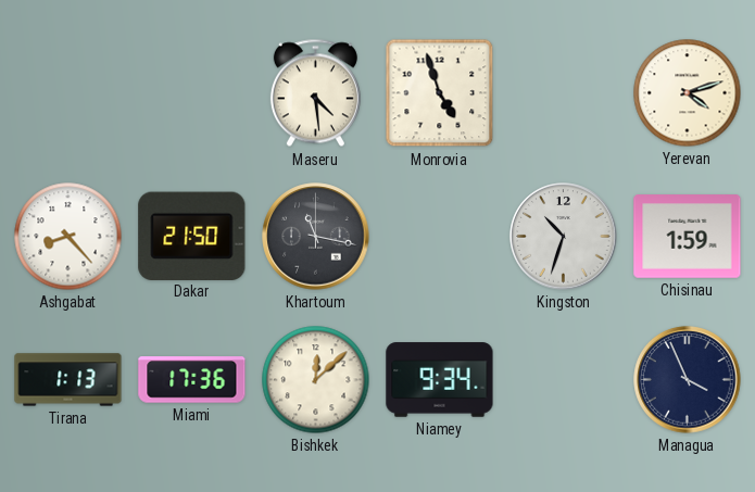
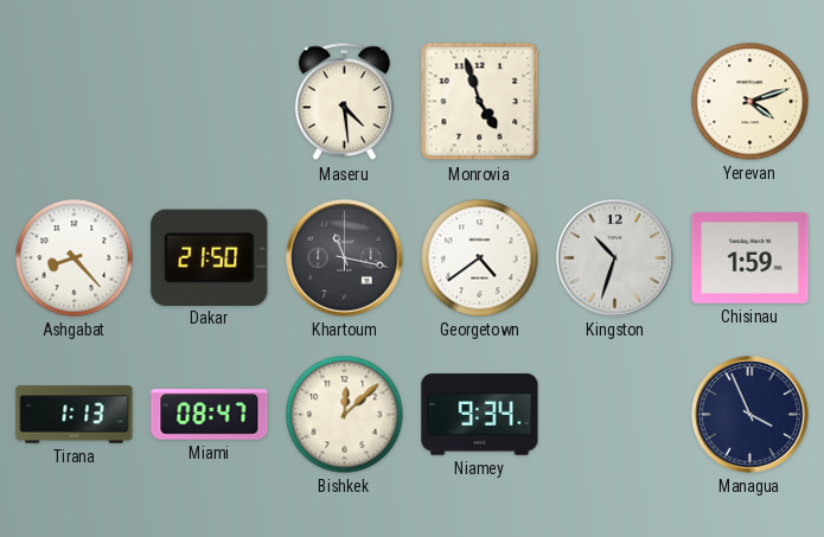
Georgetown: none -> 4:39
Miami: 17:36 -> 08:47
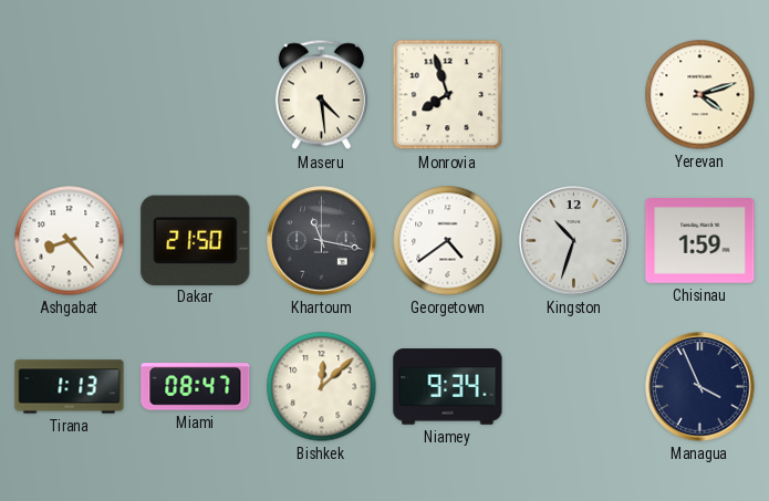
Monrovia: 4:57 -> 7:57
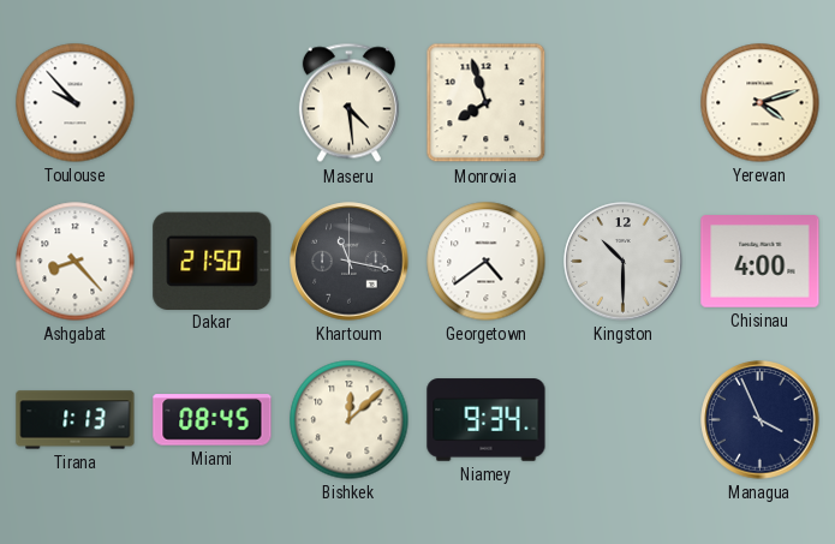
Toulouse: none -> 9:53
Kingston: 10:33 -> 10:30
Chisinau: 1:59 -> 4:00
Miami: 08:47 -> 08:45
